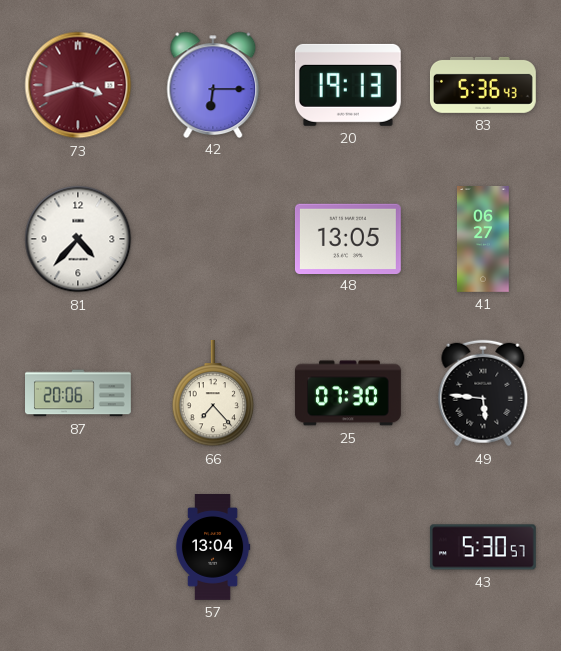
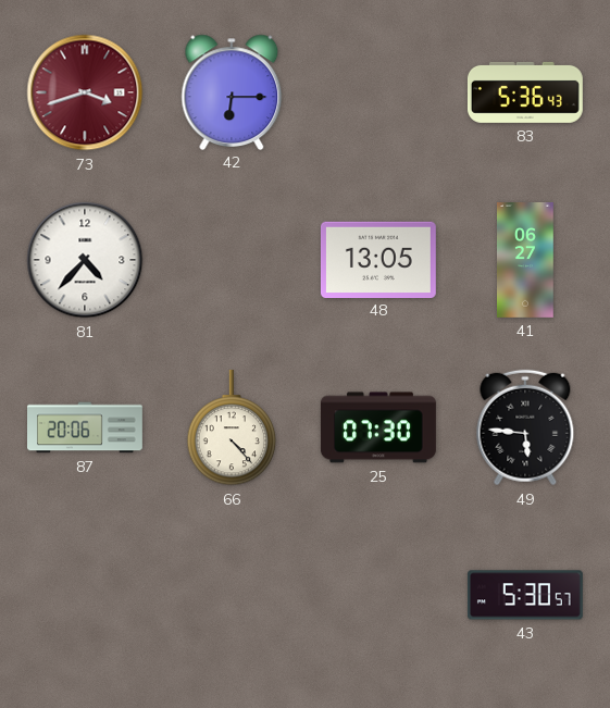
20: 19:13 -> none
66: 7:23 -> 4:23
57: 13:04 -> none
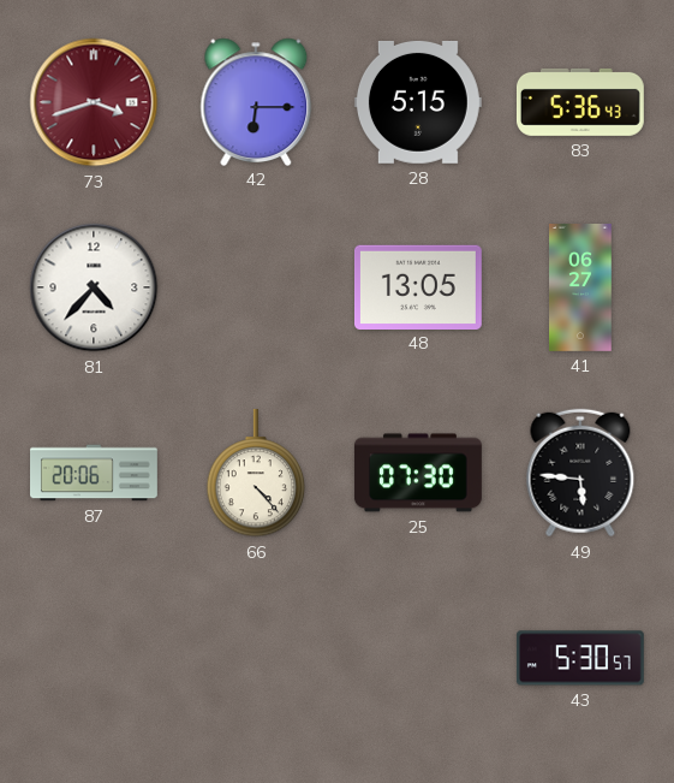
28: none -> 5:15
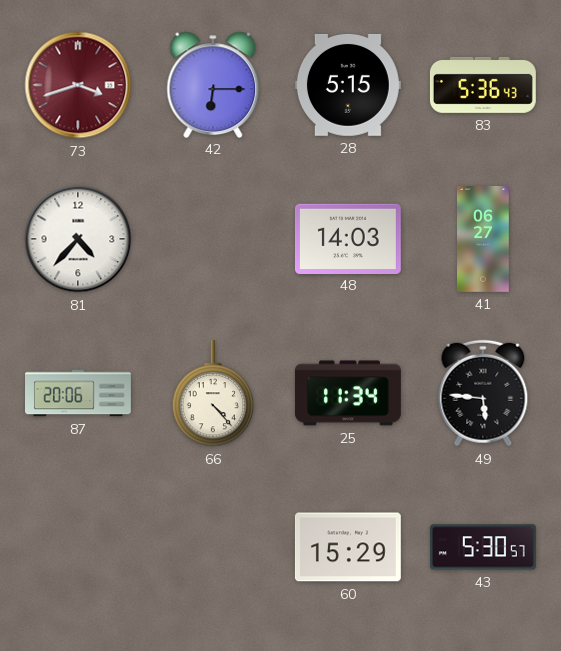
48: 13:05 -> 14:03
25: 07:30 -> 11:34
60: none -> 15:29
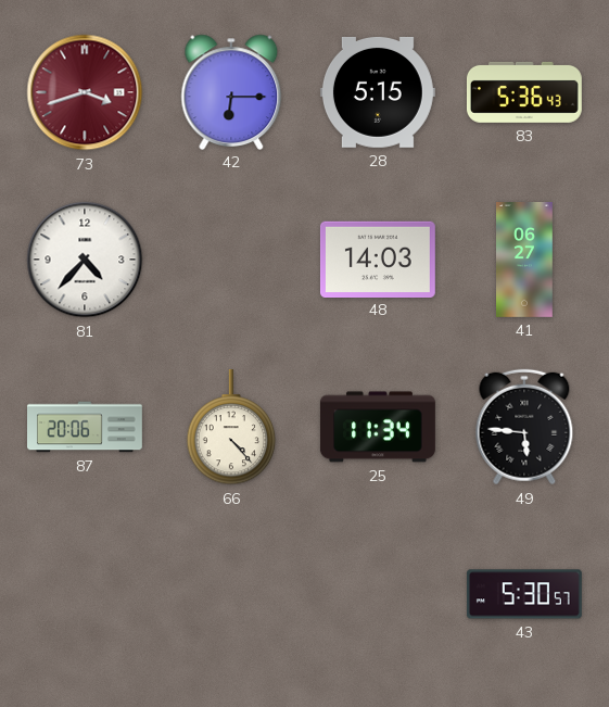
60: 15:29 -> none
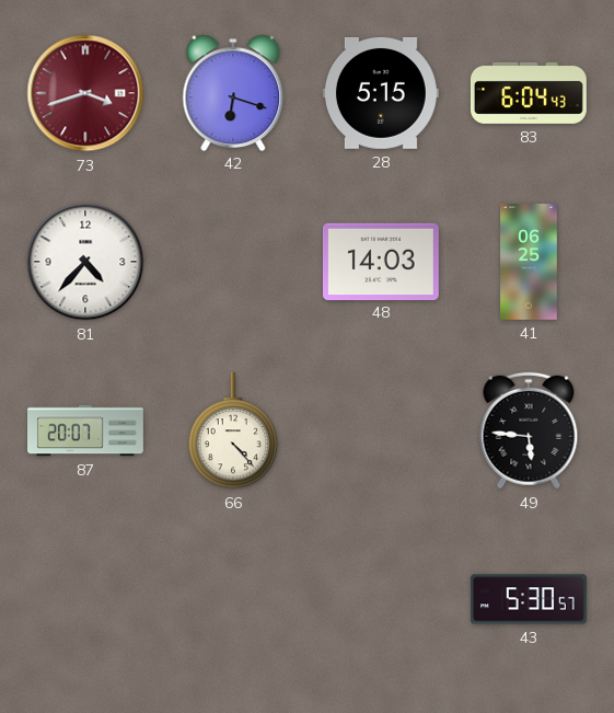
42: 6:15 -> 6:18
83: 5:36 -> 6:04
41: 06:27 -> 06:25
87: 20:06 -> 20:07
25: 11:34 -> none
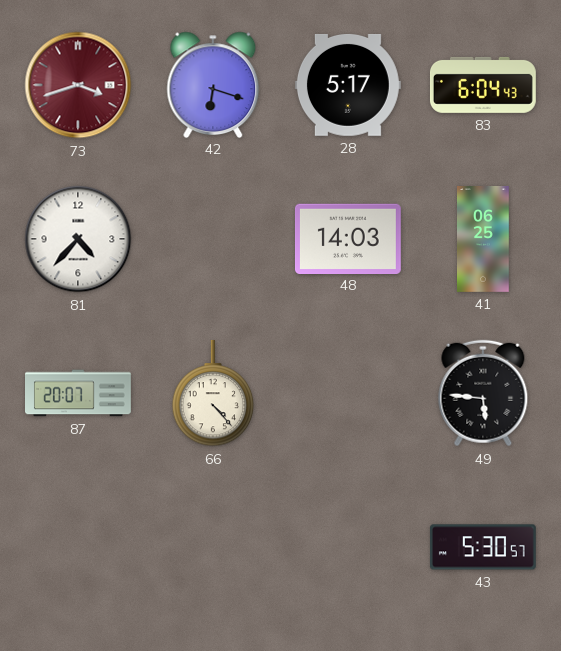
28: 5:15 -> 5:17
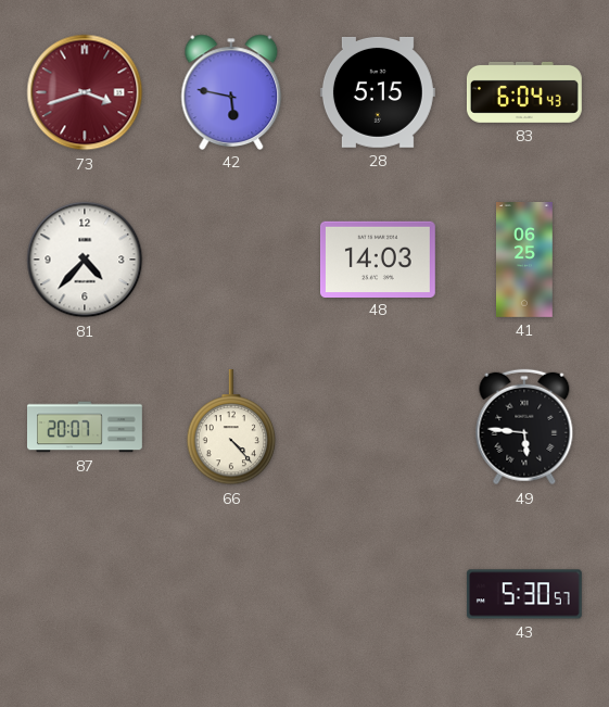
42: 6:18 -> 5:47
28: 5:17 -> 5:15
